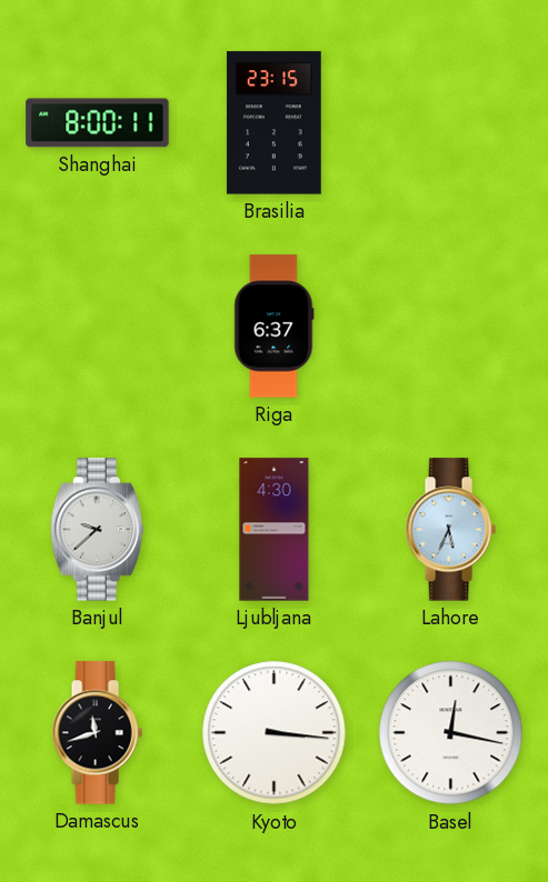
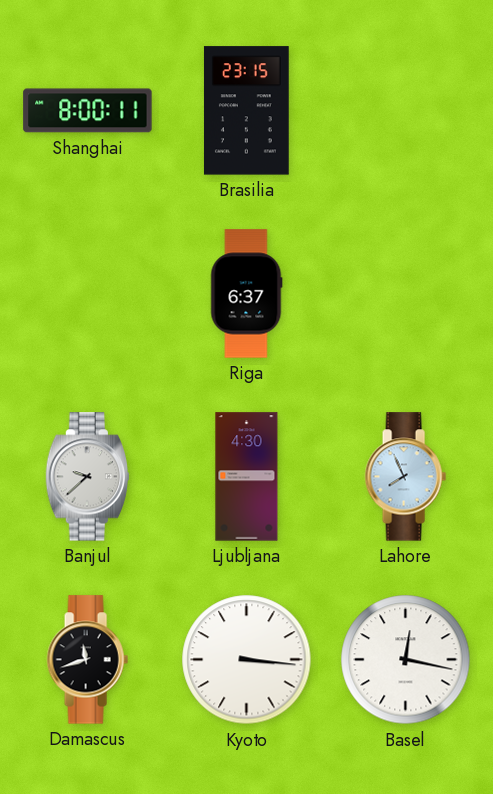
Lahore: 5:34 -> 7:56
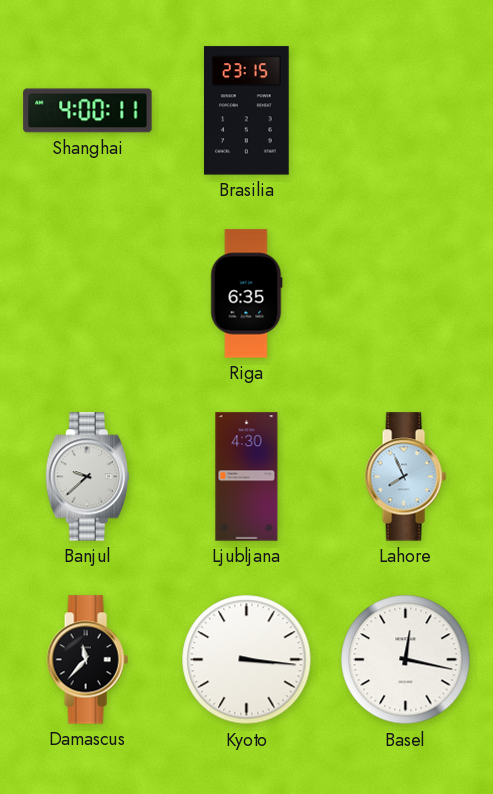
Shanghai: 8:00 -> 4:00
Riga: 6:37 -> 6:35
Damascus: 11:42 -> 11:37
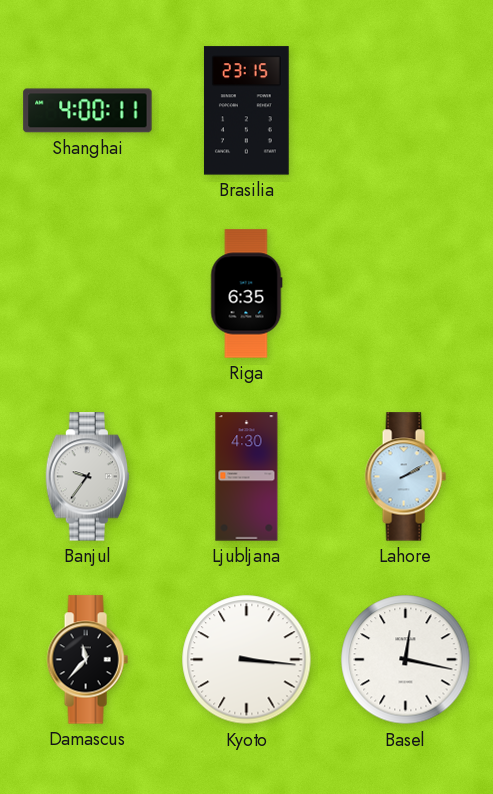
Banjul: 9:38 -> 9:36
Lahore: 7:56 -> 2:10
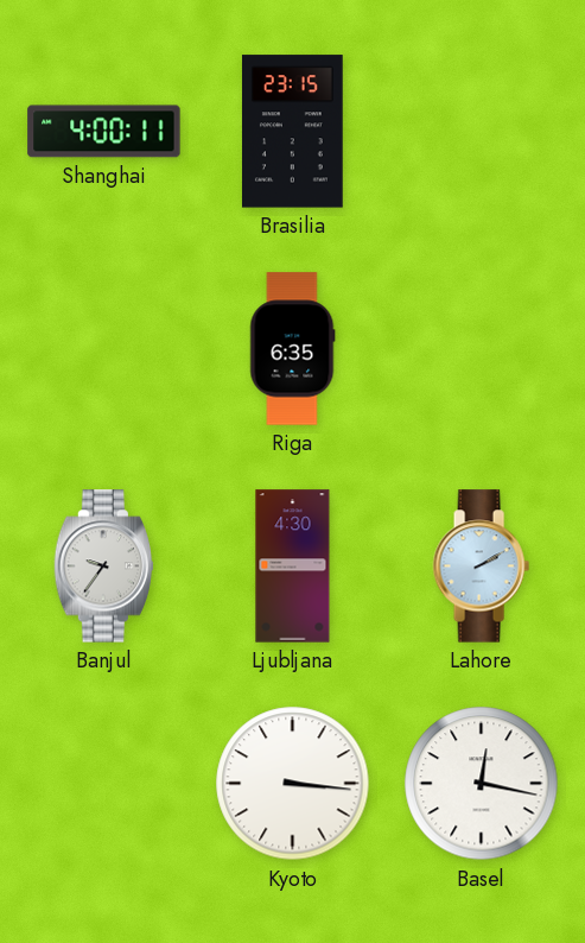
Damascus: 11:37 -> none
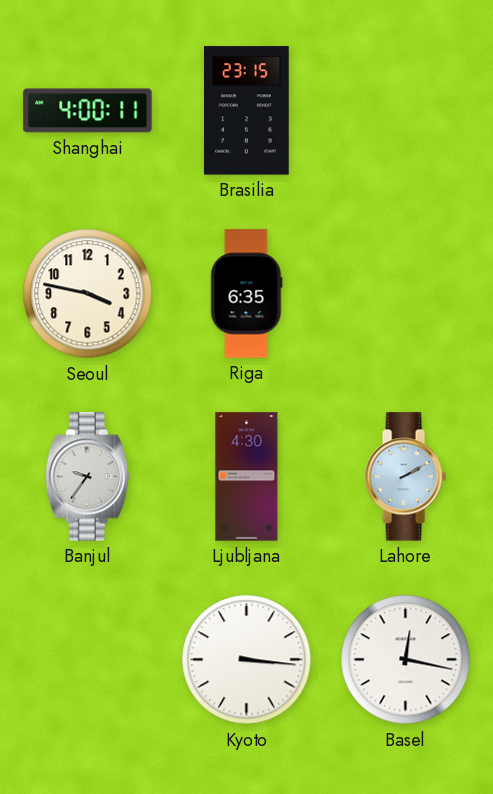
Seoul: none -> 3:47
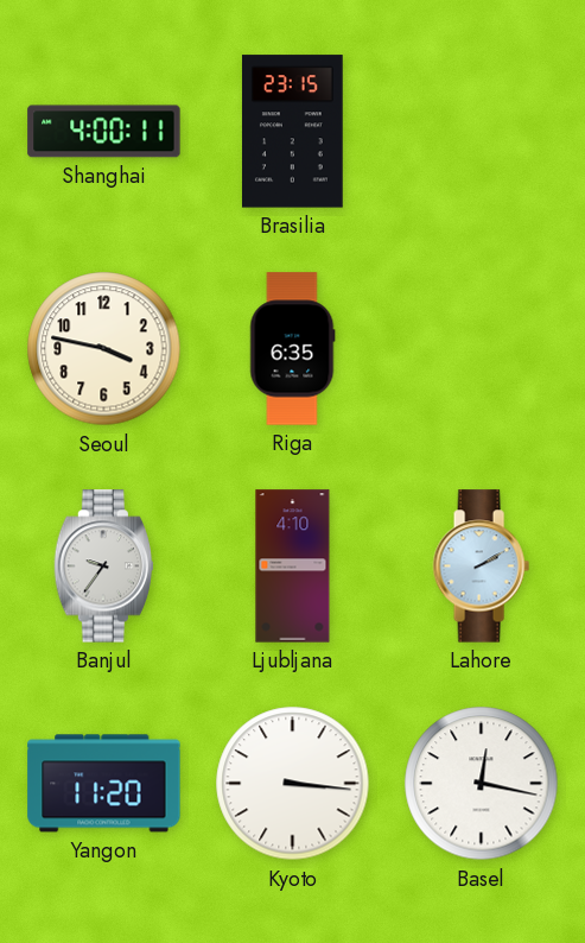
Ljubljana: 4:30 -> 4:10
Yangon: none -> 11:20
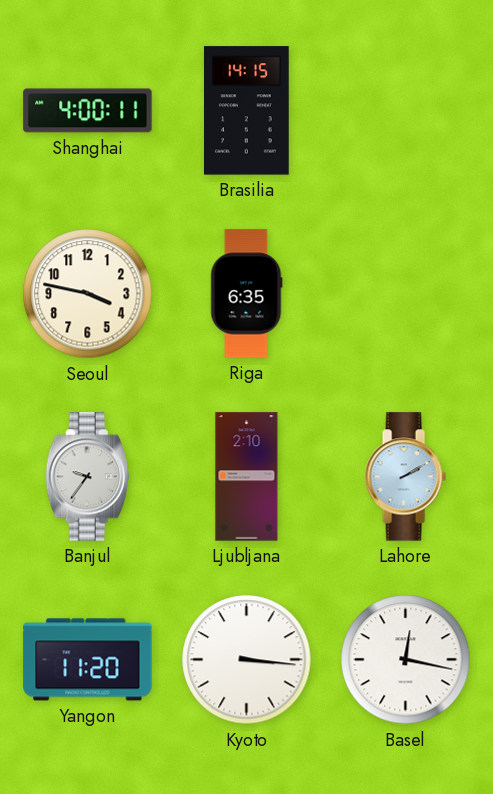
Brasilia: 23:15 -> 14:15
Ljubljana: 4:10 -> 2:10
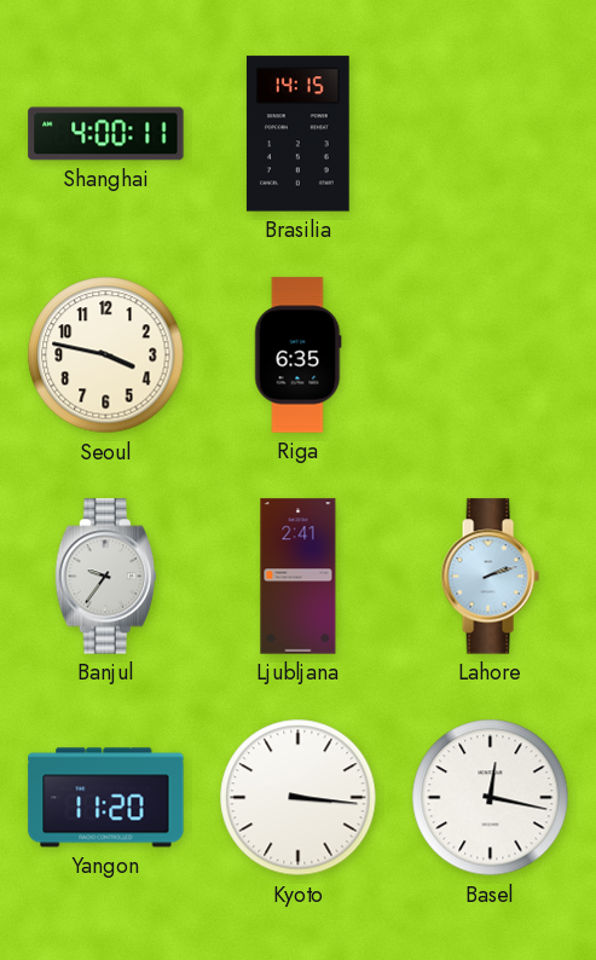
Ljubljana: 2:10 -> 2:41
Lahore: 2:10 -> 2:12
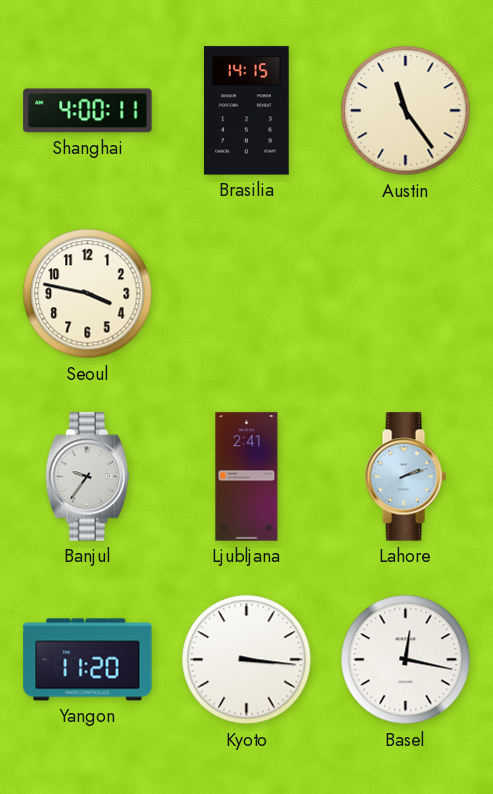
Austin: none -> 11:24
Riga: 6:35 -> none
